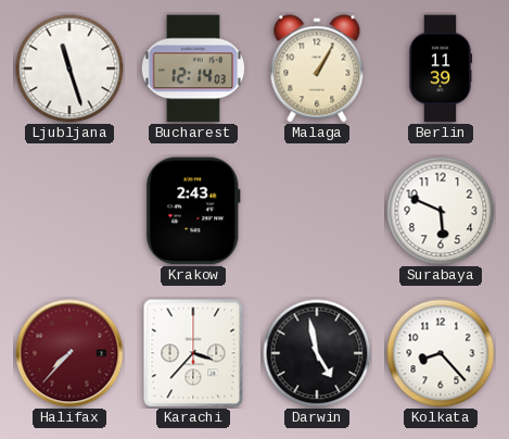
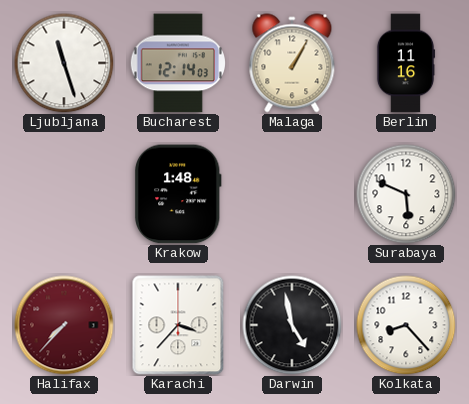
Berlin: 11:39 -> 11:16
Krakow: 2:43 -> 1:48
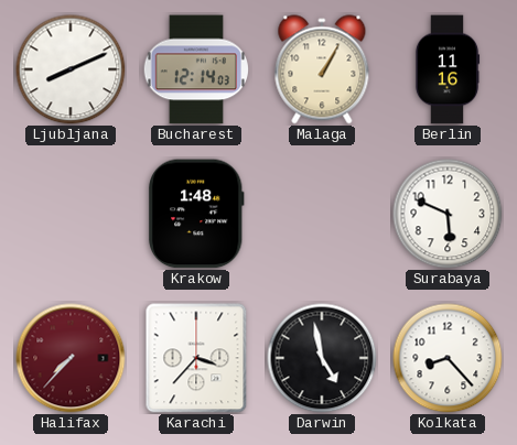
Ljubljana: 11:27 -> 8:11
